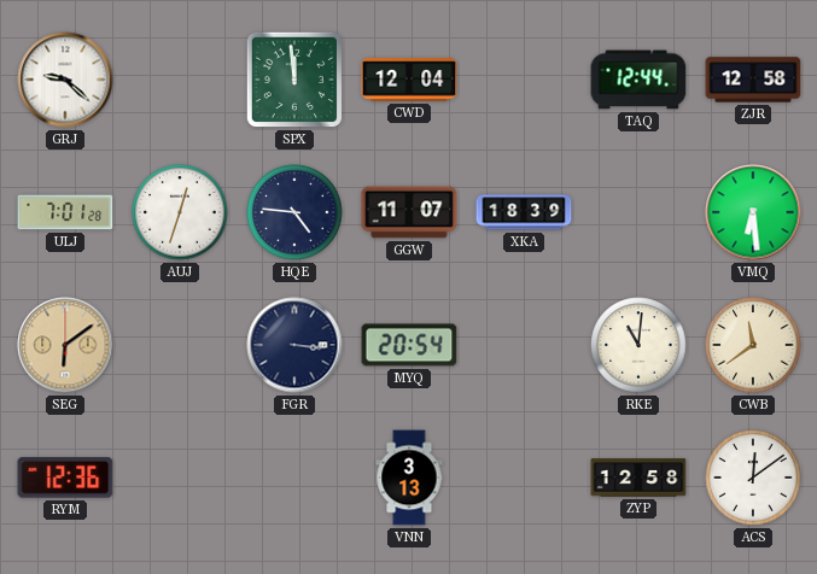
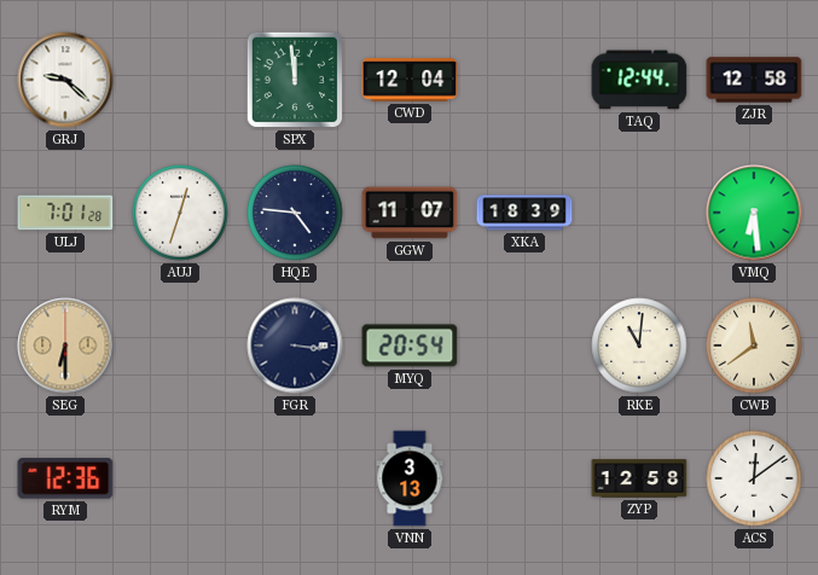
SEG: 6:09 -> 6:30
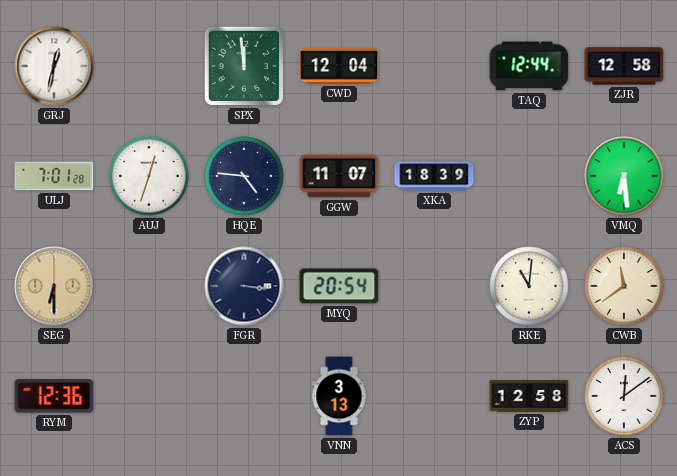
GRJ: 9:22 -> 12:32
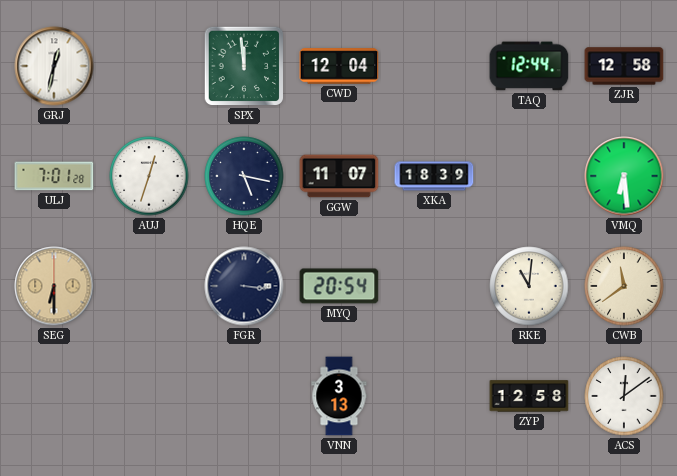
HQE: 4:46 -> 5:17
RYM: 12:36 -> none
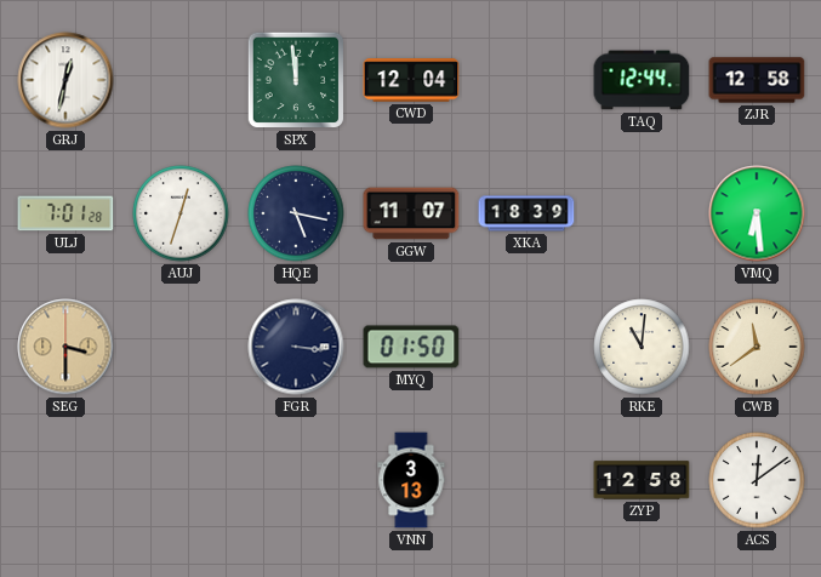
SEG: 6:30 -> 3:30
MYQ: 20:54 -> 01:50
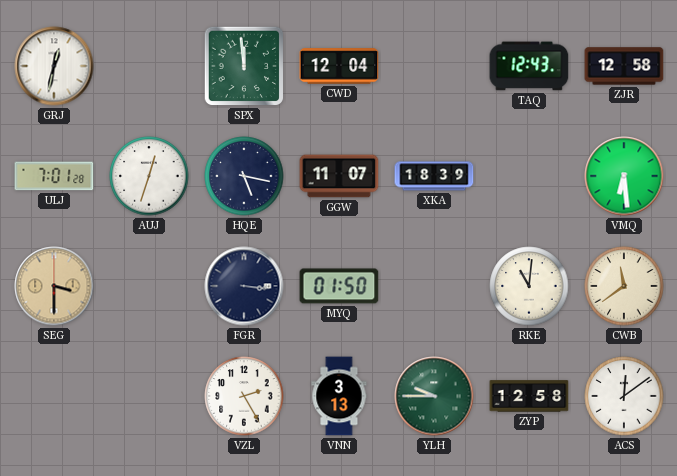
TAQ: 12:44 -> 12:43
VZL: none -> 2:25
YLH: none -> 9:45
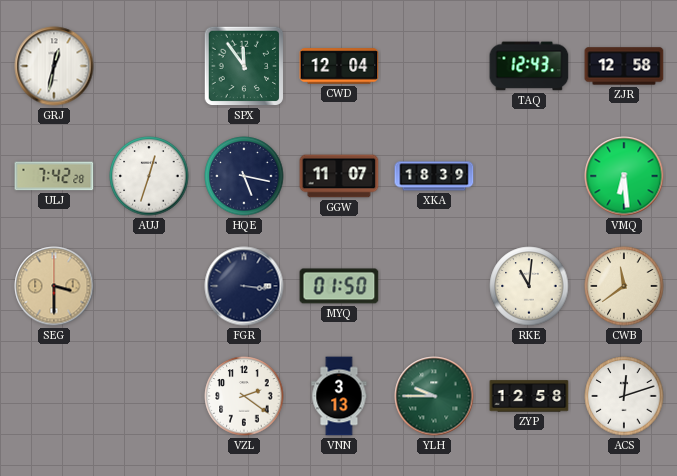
SPX: 11:59 -> 11:54
ULJ: 7:01 -> 7:42
VZL: 2:25 -> 2:21
ACS: 12:09 -> 12:12
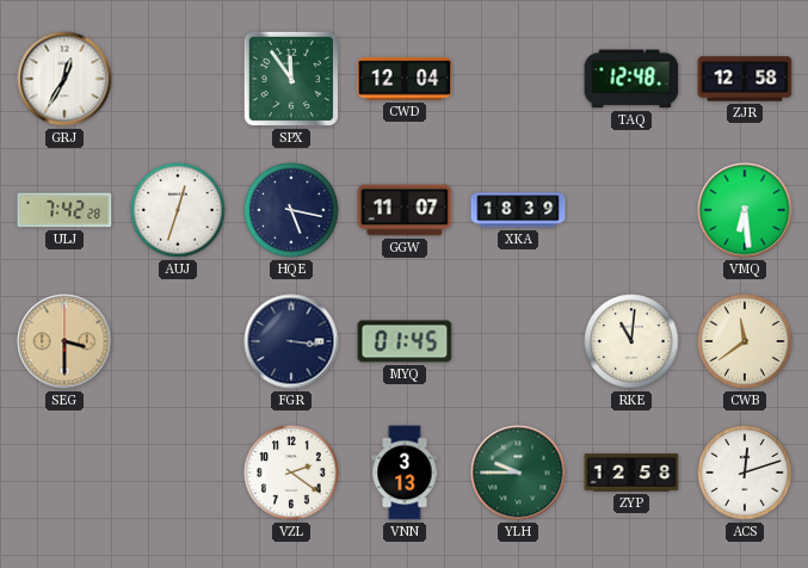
GRJ: 12:32 -> 12:35
TAQ: 12:43 -> 12:48
MYQ: 01:50 -> 01:45
